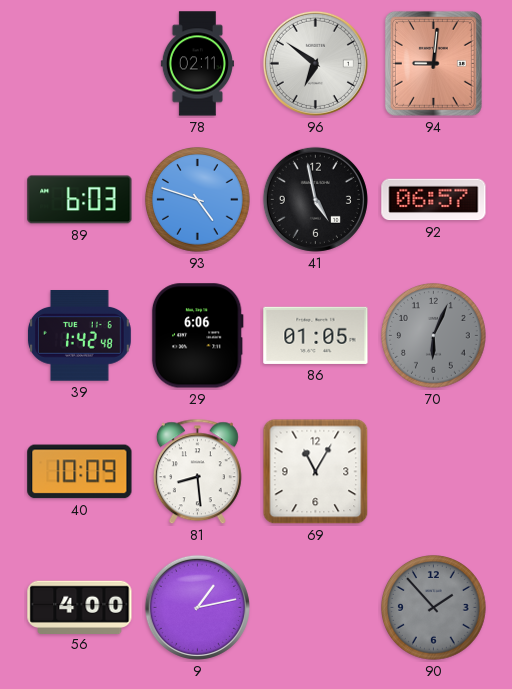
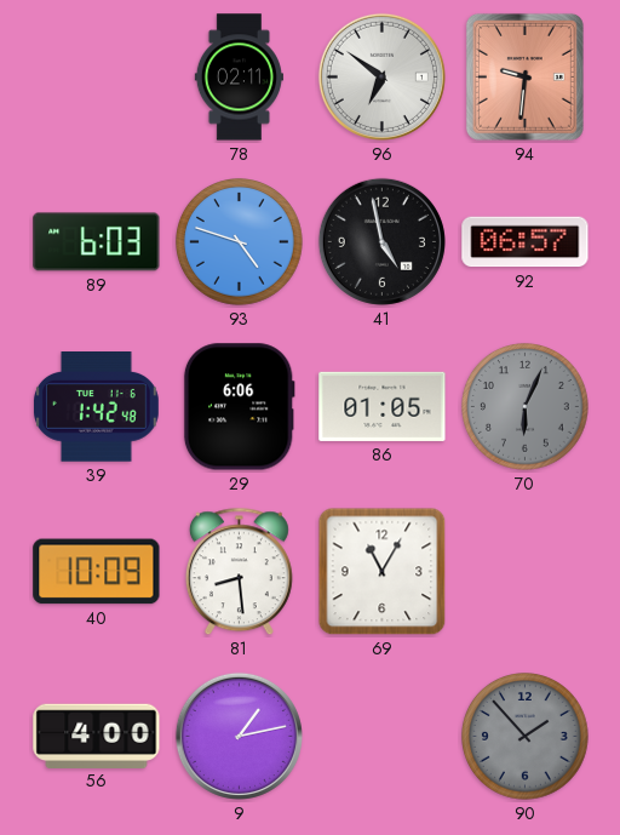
94: 9:01 -> 9:31
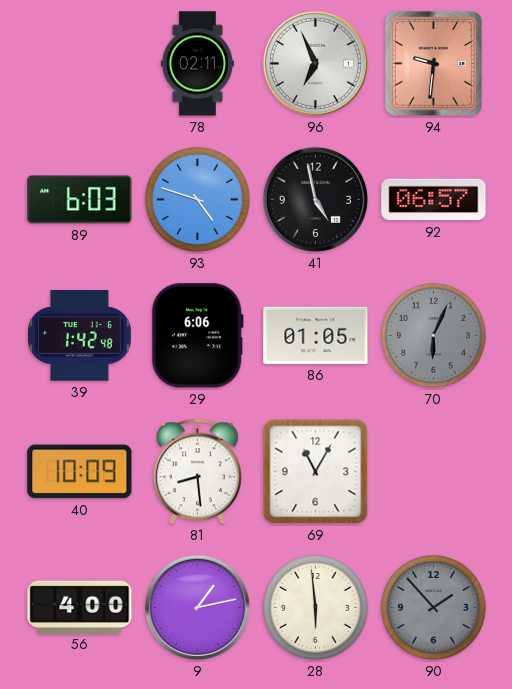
96: 6:51 -> 6:56
28: none -> 5:59
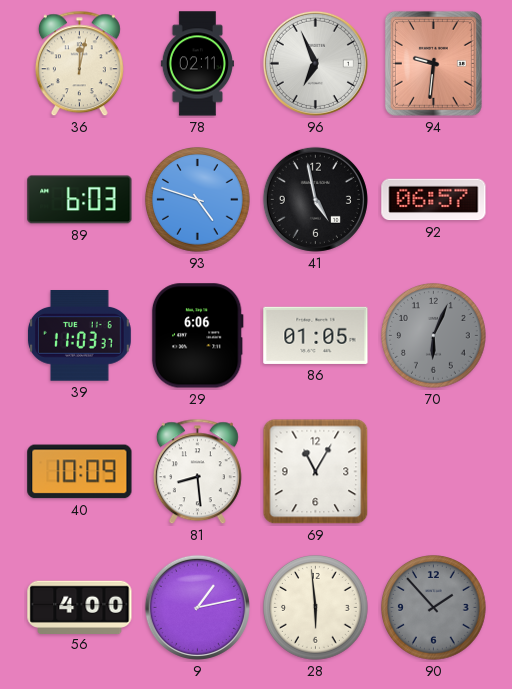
36: none -> 12:02
39: 1:42 -> 11:03
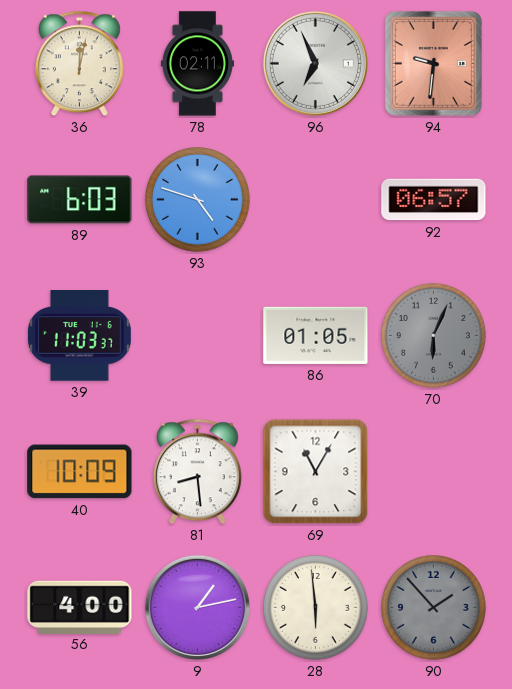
41: 4:58 -> none
29: 6:06 -> none
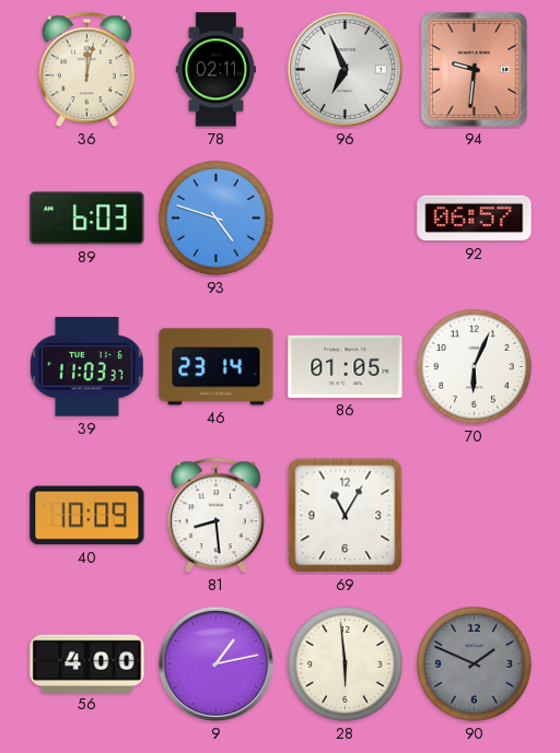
46: none -> 23:14
70 dial: grey -> white
90: 1:53 -> 1:49
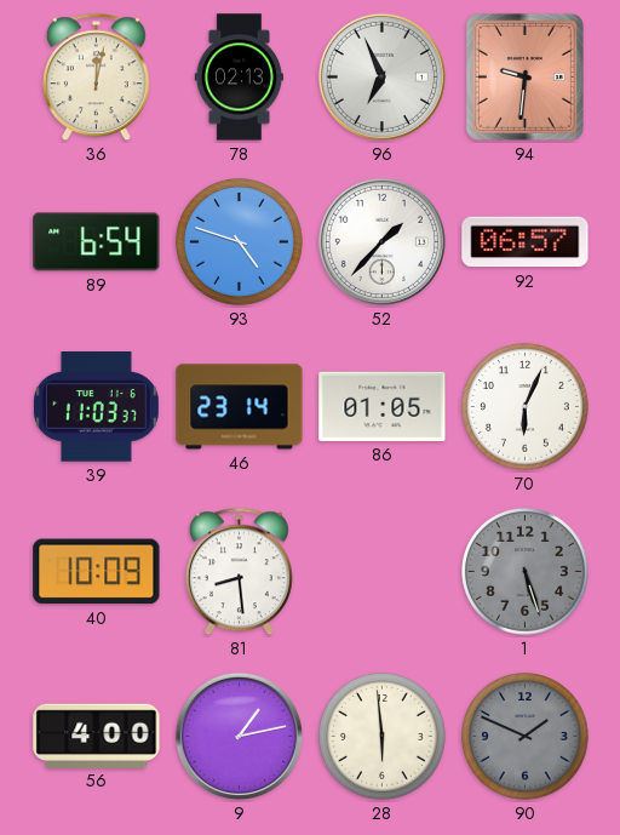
78: 02:11 -> 02:13
89: 6:03 -> 6:54
52: none -> 1:37
69: 11:05 -> none
1: none -> 5:27
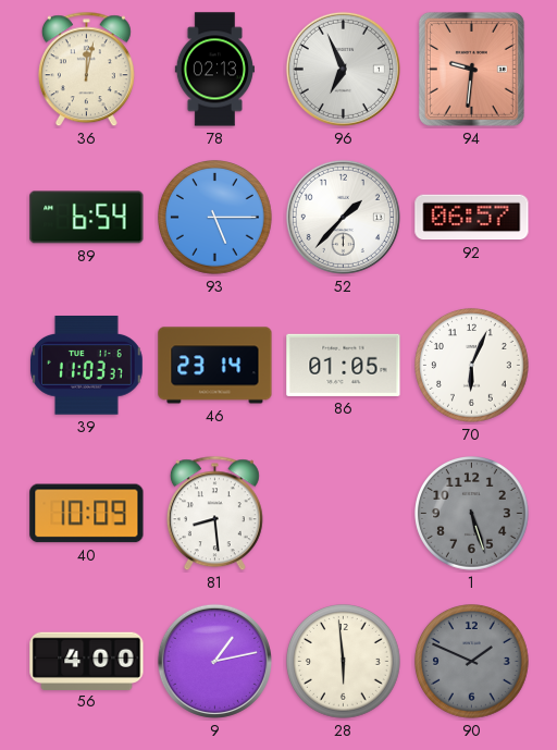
93: 4:48 -> 5:15
